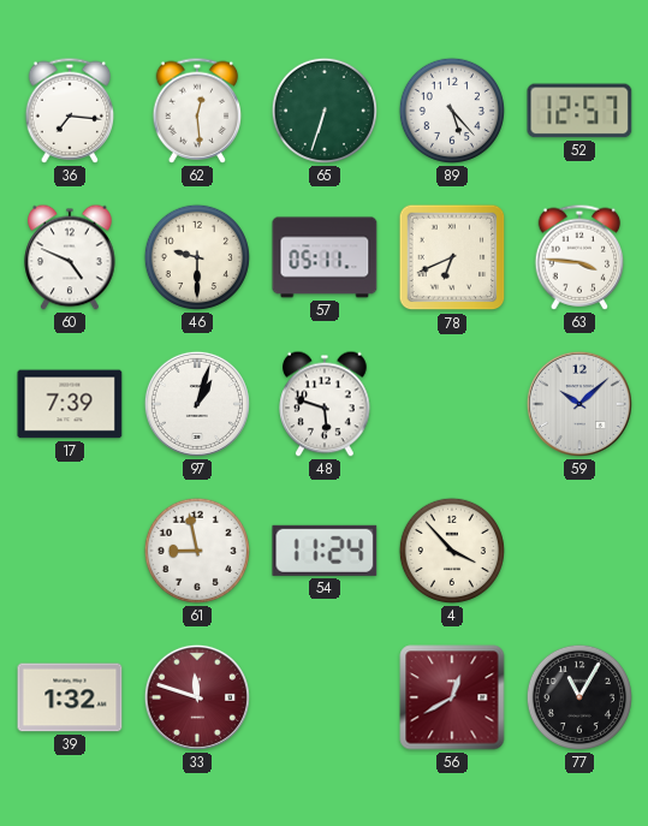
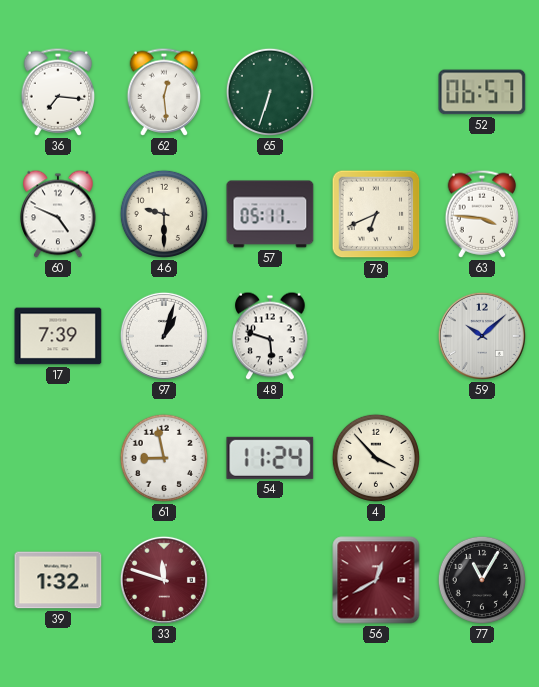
89: 5:23 -> none
52: 12:57 -> 06:57
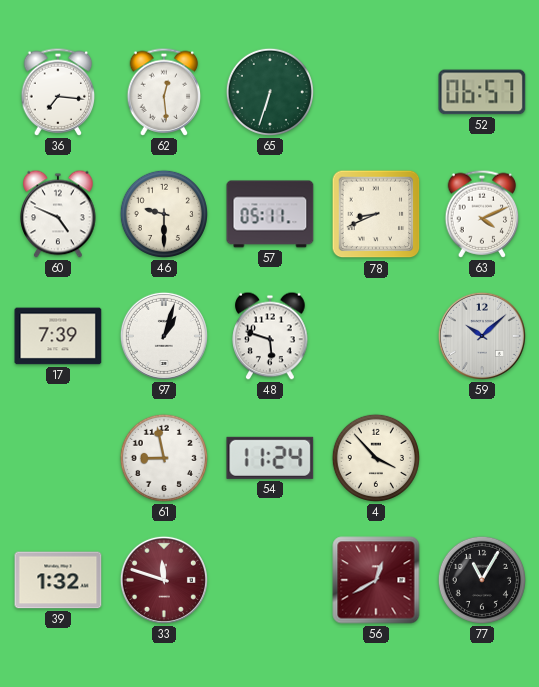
78: 6:41 -> 8:41
63: 3:46 -> 4:11
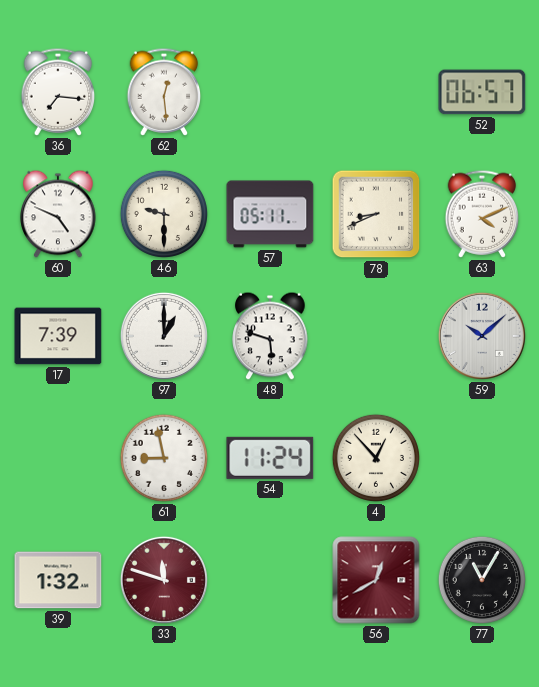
65: 6:33 -> none
97: 1:03 -> 1:00
4: 3:53 -> 12:53
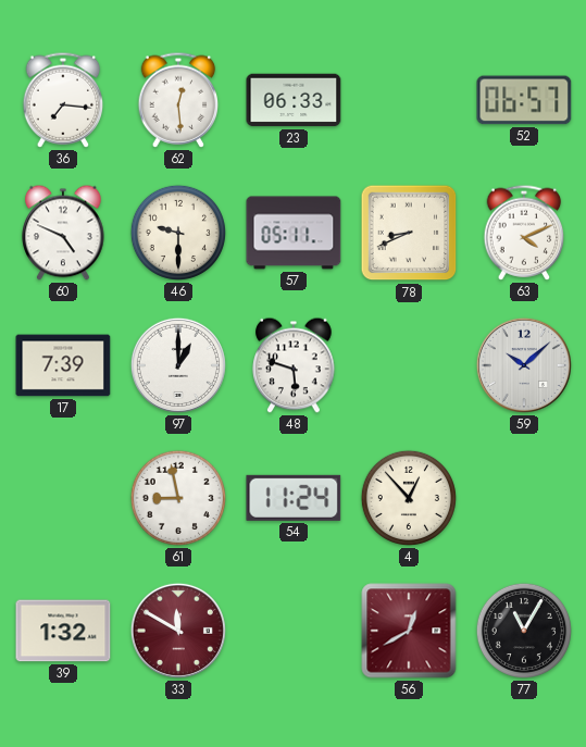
23: none -> 06:33
33: 11:48 -> 11:50
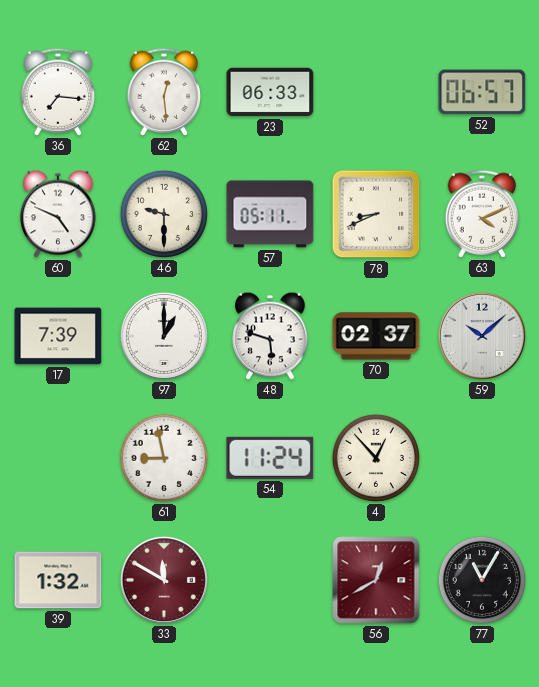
70: none -> 02:37
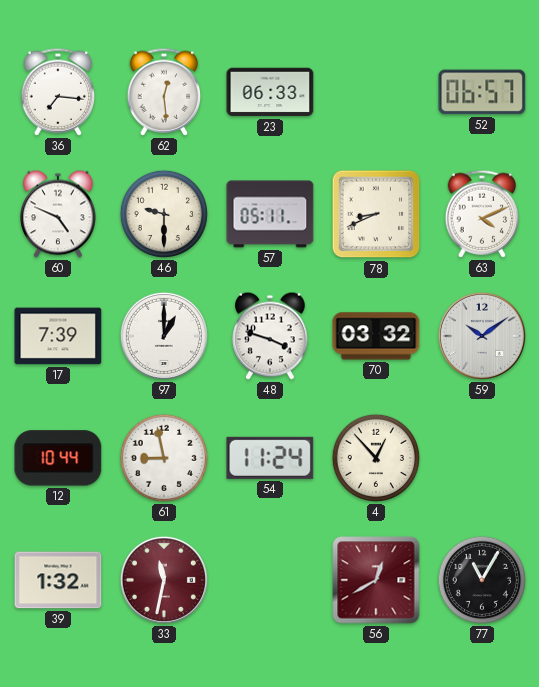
48: 5:48 -> 3:48
70: 02:37 -> 03:32
59: 10:08 -> 10:09
12: none -> 10:44
33: 11:50 -> 11:32
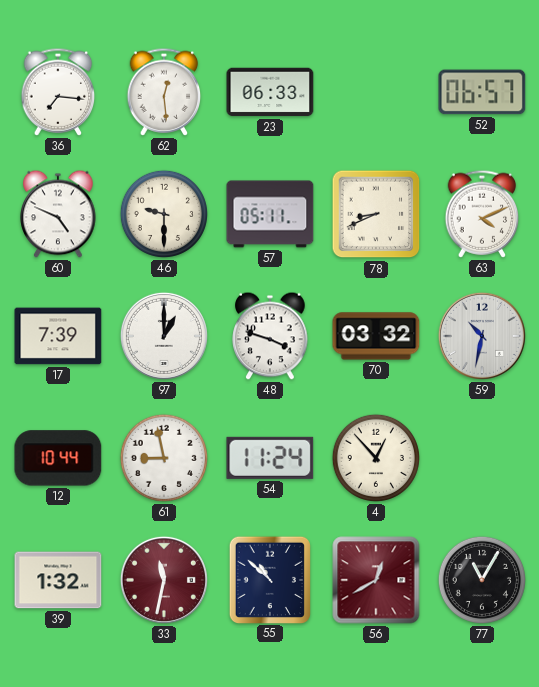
59: 10:09 -> 10:32
55: none -> 10:52
